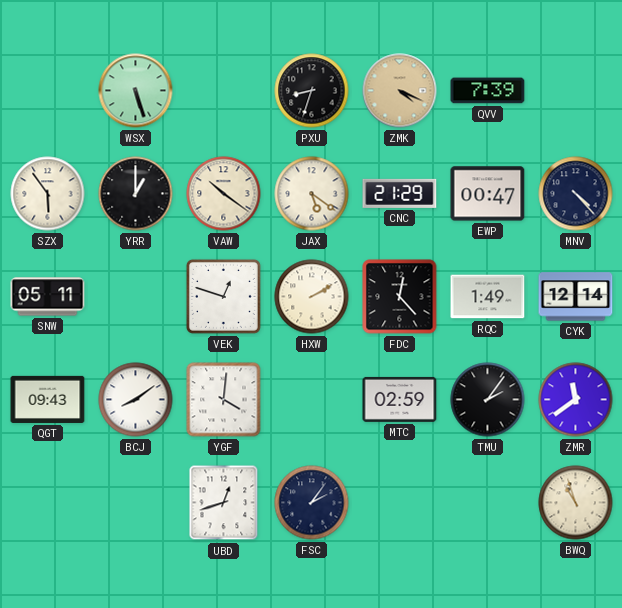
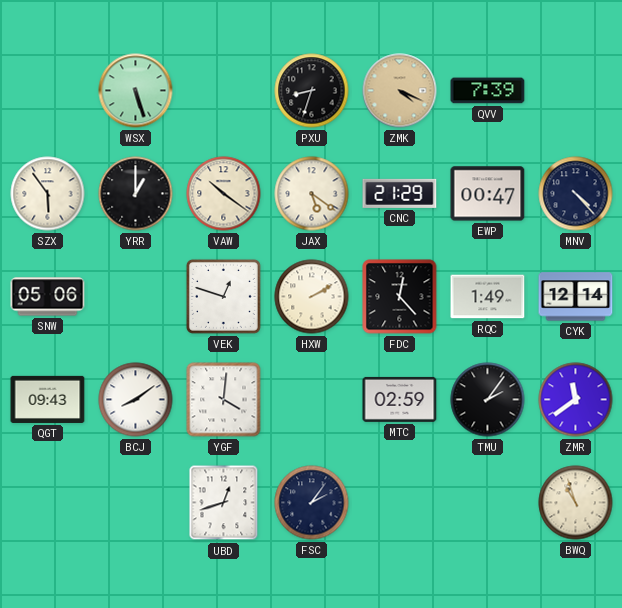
SNW: 05:11 -> 05:06
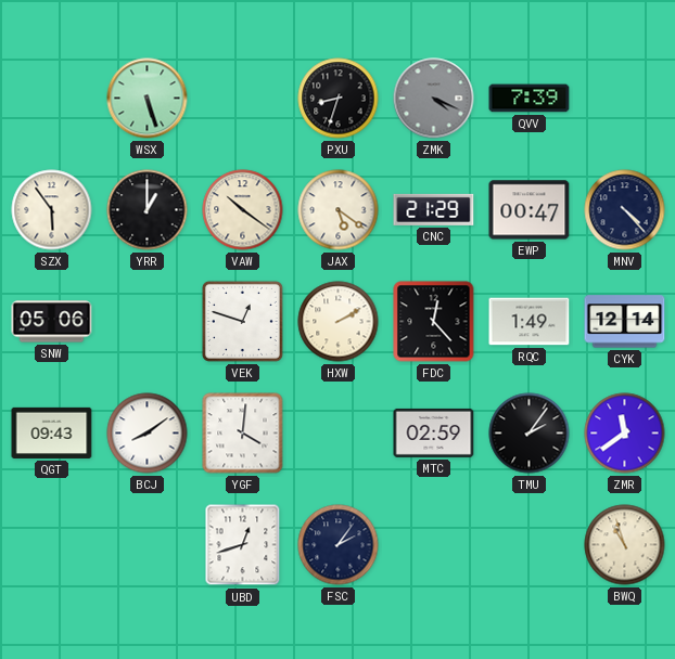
ZMK dial: champagne -> grey
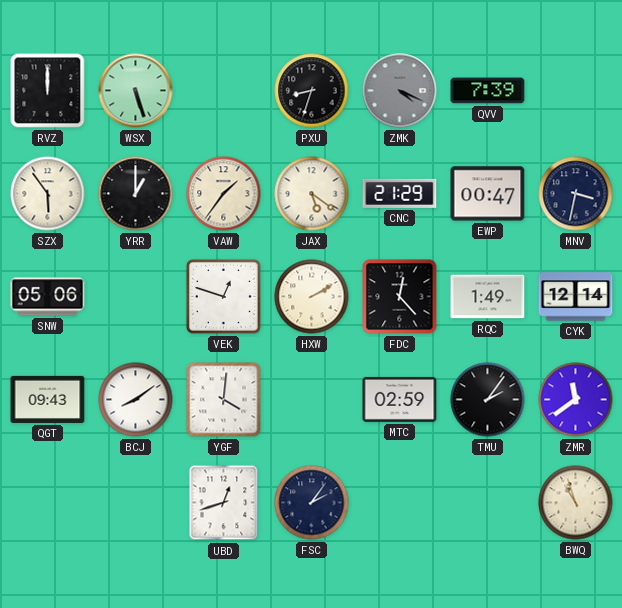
RVZ: none -> 12:00
VAW: 10:21 -> 1:36
MNV: 4:23 -> 3:32
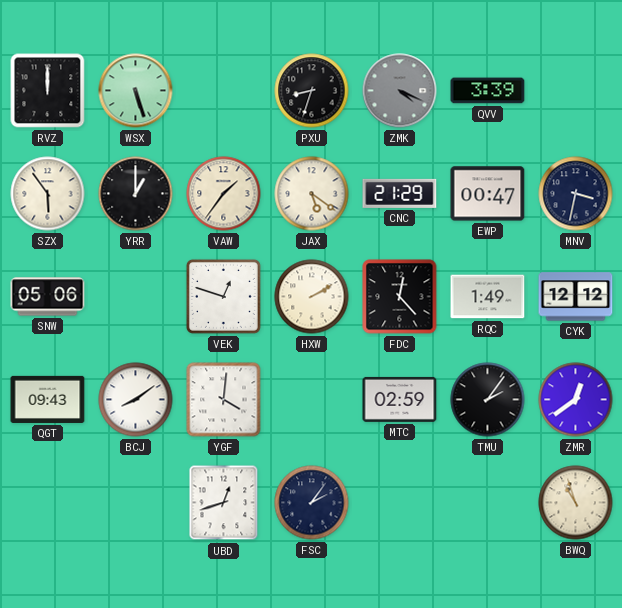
QVV: 7:39 -> 3:39
CYK: 12:14 -> 12:12
ZMR: 11:39 -> 12:39
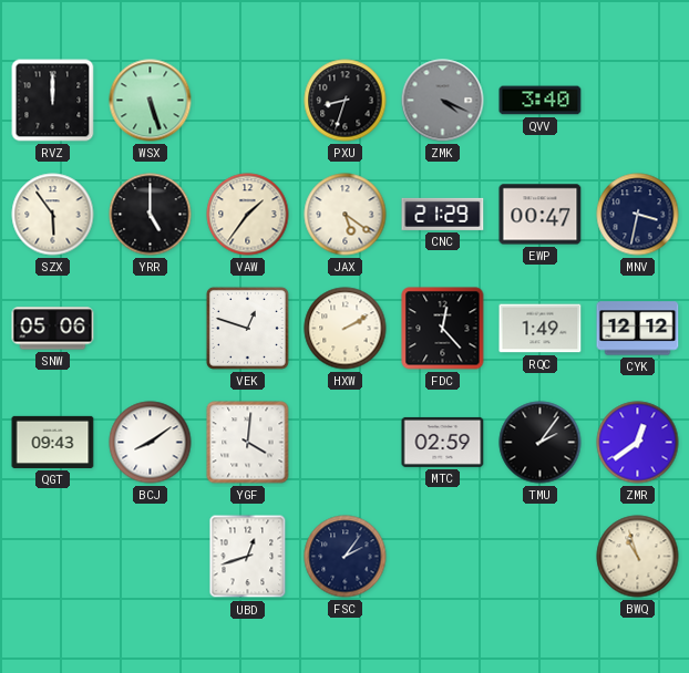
QVV: 3:39 -> 3:40
YRR: 1:00 -> 5:00
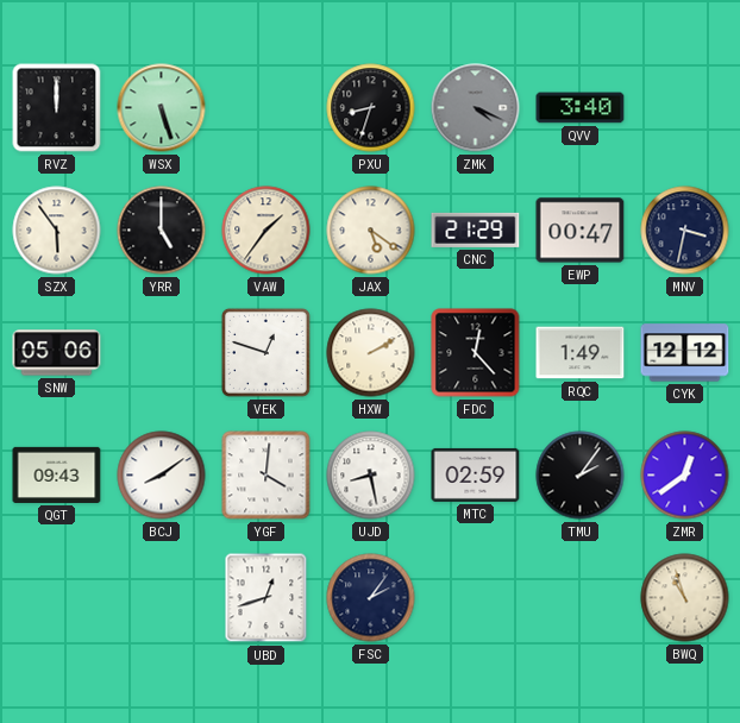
UJD: none -> 8:28
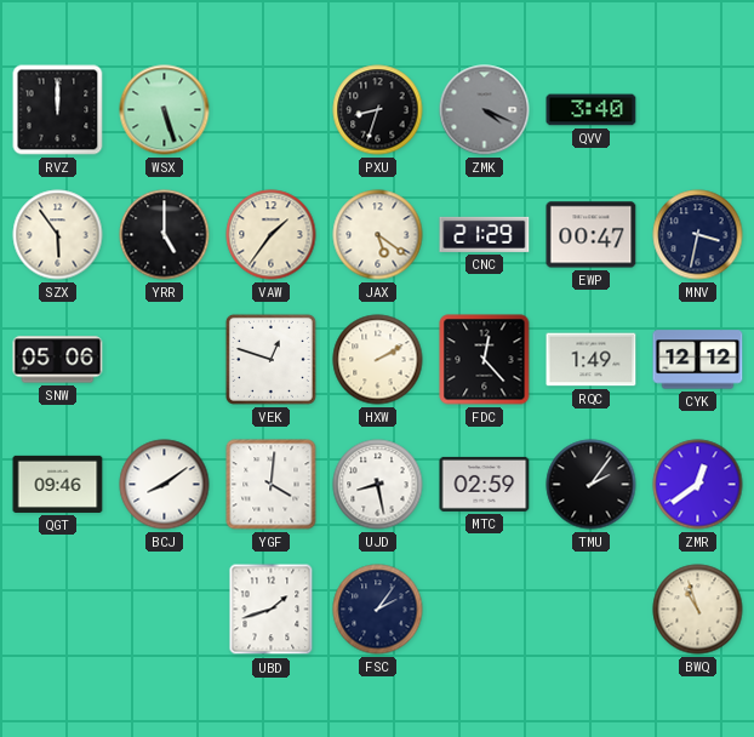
QGT: 09:43 -> 09:46
UBD: 12:42 -> 1:42
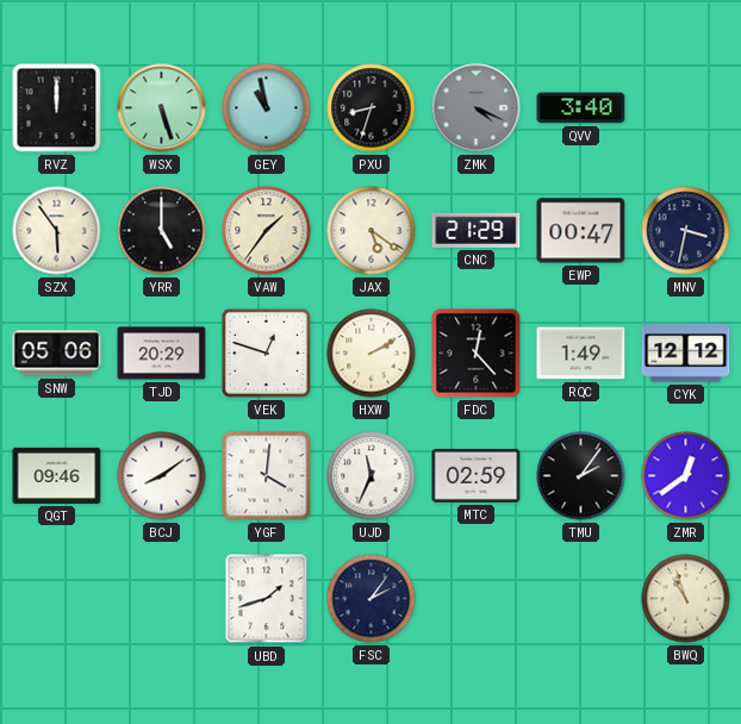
GEY: none -> 10:58
TJD: none -> 20:29
UJD: 8:28 -> 11:34
